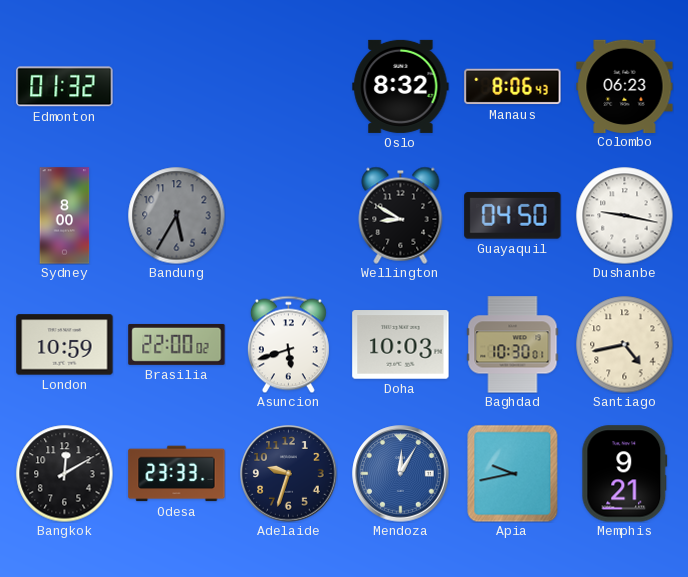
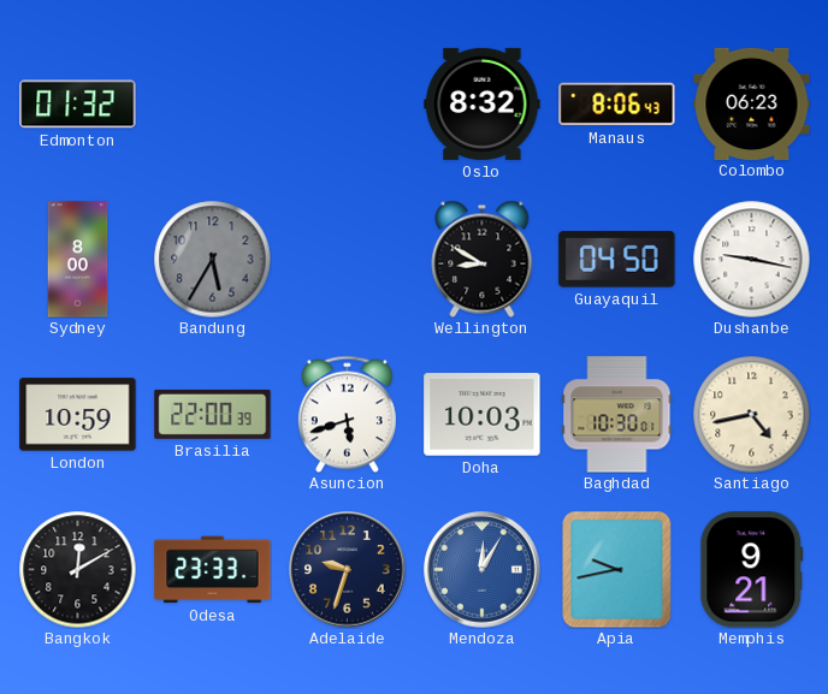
Brasilia: 22:00:02 -> 22:00:39
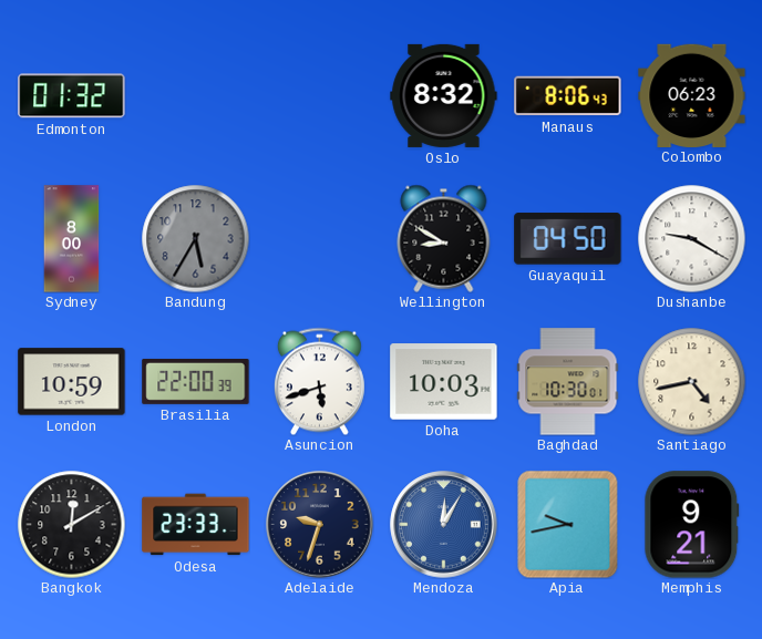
Dushanbe: 9:17 -> 9:20
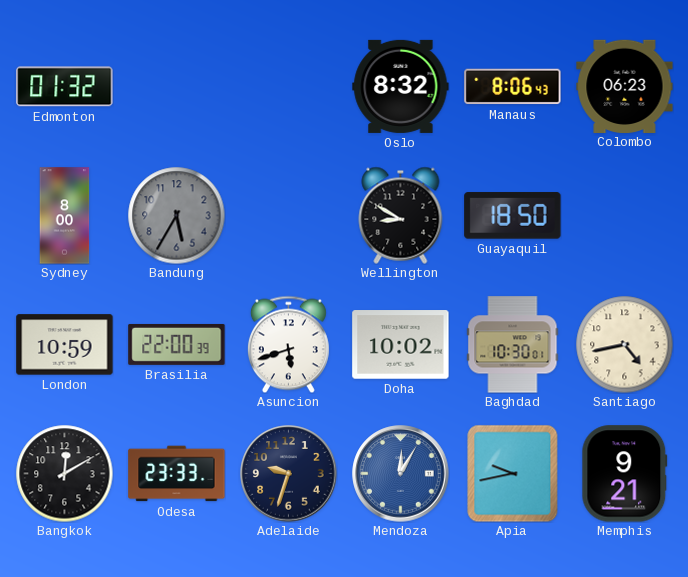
Guayaquil: 04:50 -> 18:50
Dushanbe: 9:20 -> none
Doha: 10:03 -> 10:02
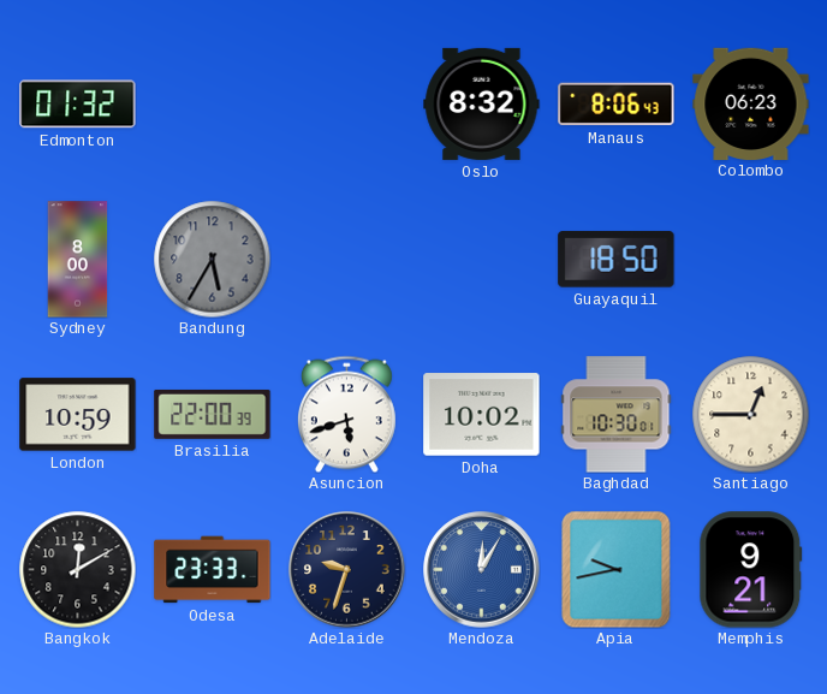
Wellington: 8:50 -> none
Santiago: 4:43 -> 12:45
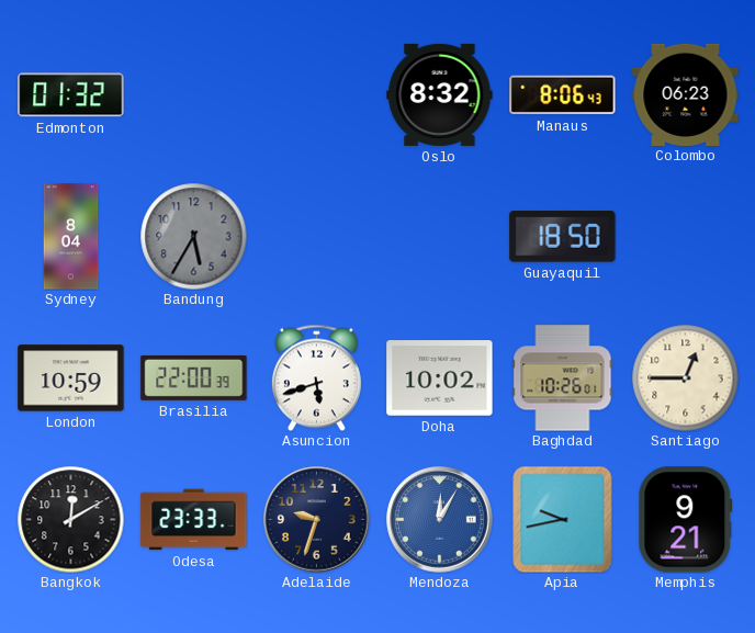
Sydney: 8:00 -> 8:04
Baghdad: 10:30 -> 10:26
